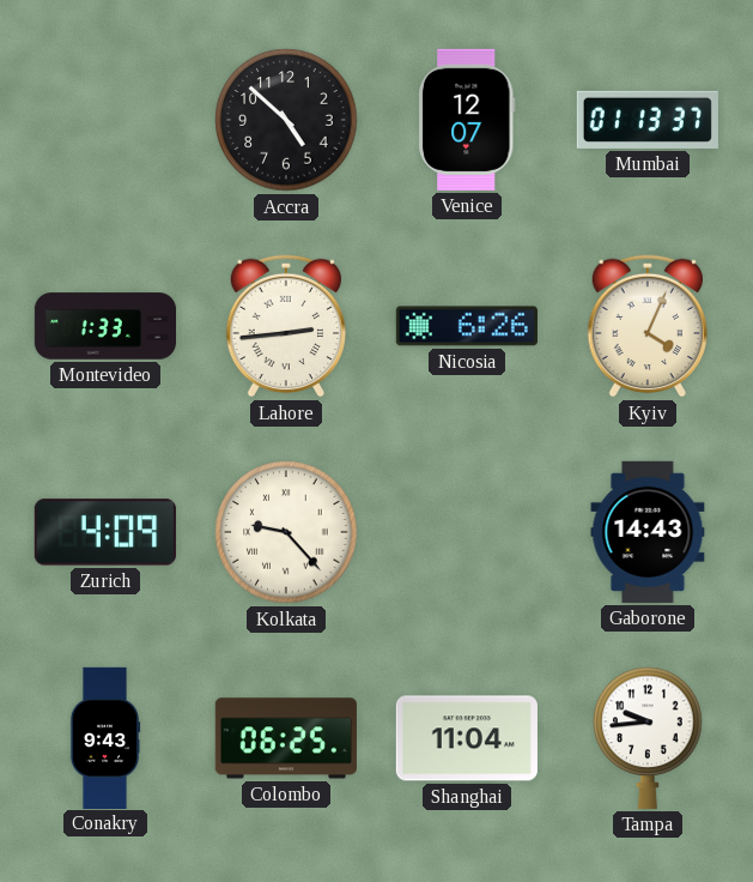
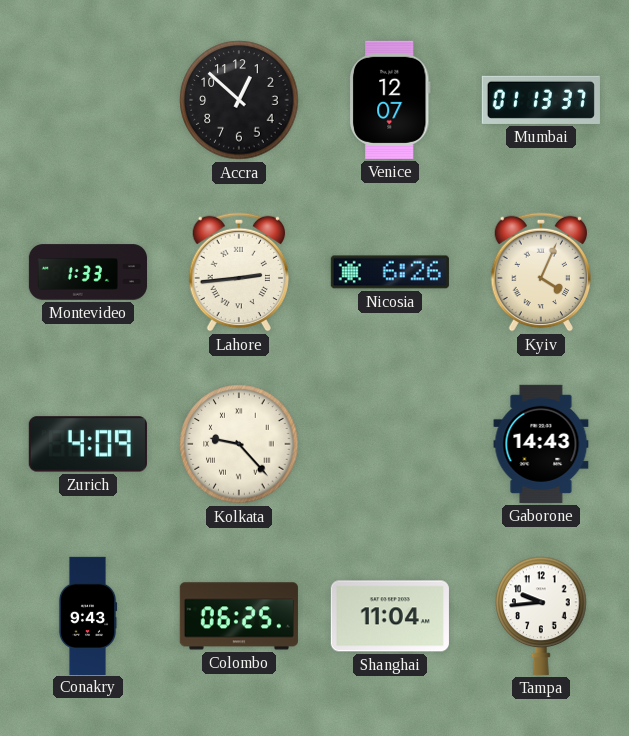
Accra: 4:52 -> 12:52
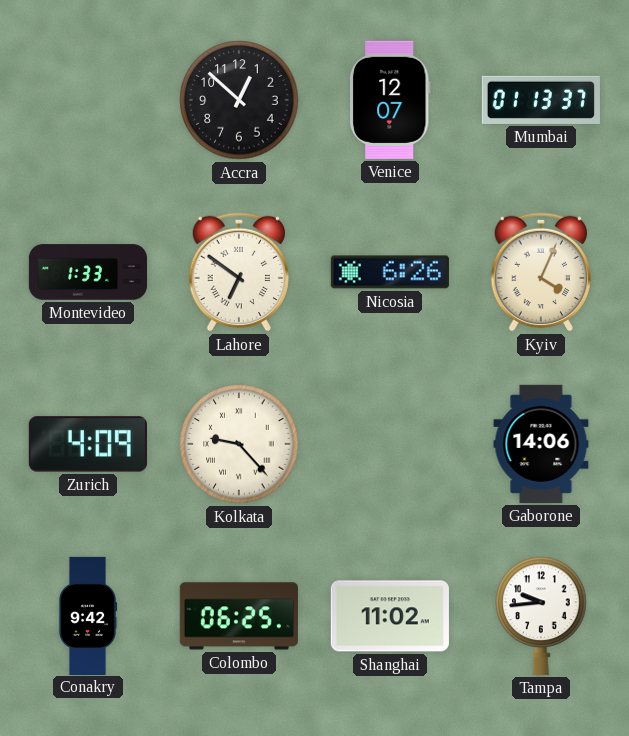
Lahore: 2:44 -> 6:51
Gaborone: 14:43 -> 14:06
Conakry: 9:43 -> 9:42
Shanghai: 11:04 -> 11:02
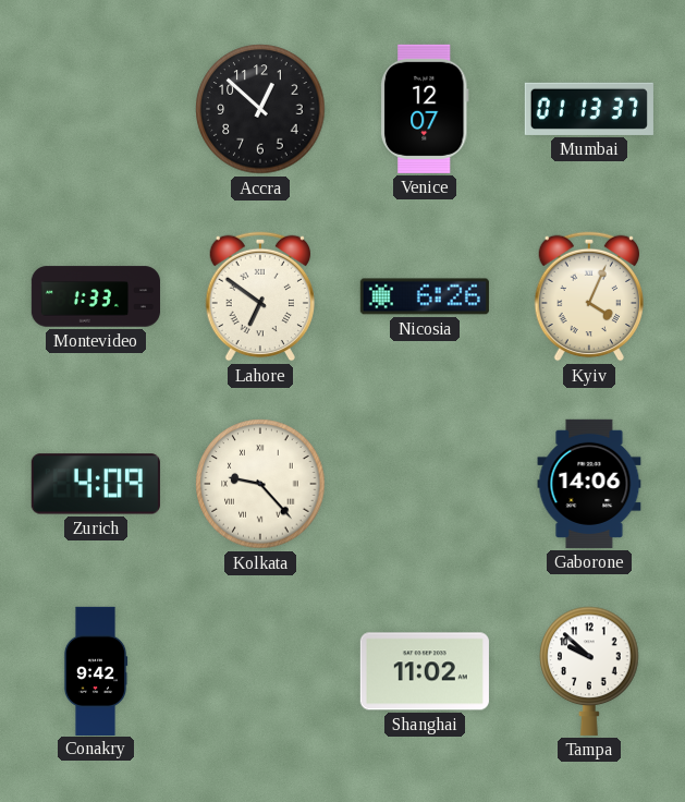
Colombo: 06:25 -> none
Tampa: 9:44 -> 9:52
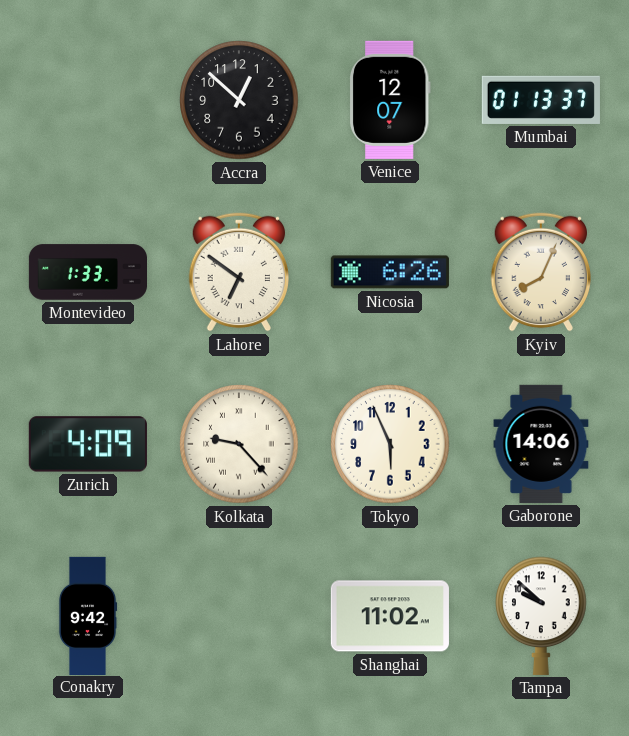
Kyiv: 4:04 -> 8:04
Tokyo: none -> 5:56
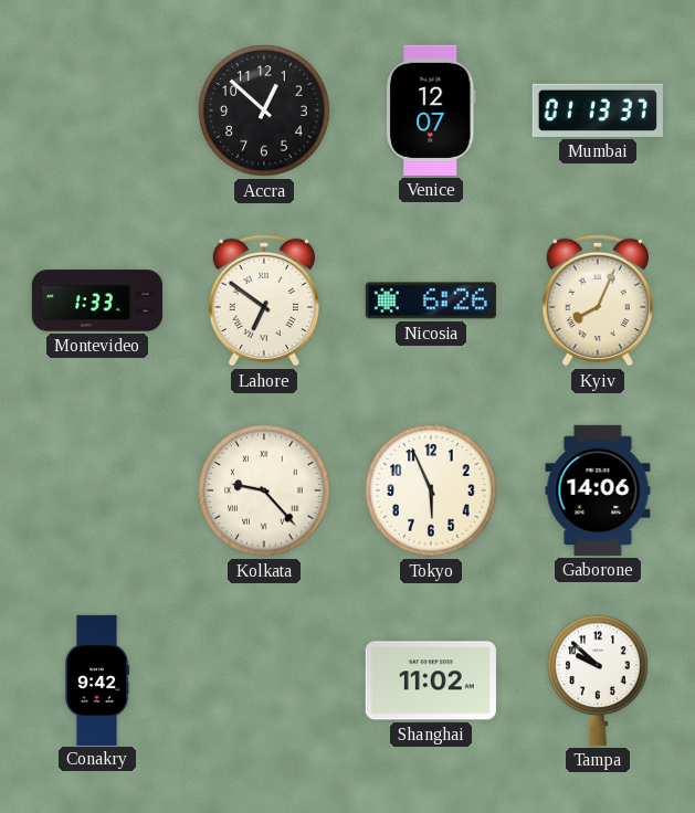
Zurich: 4:09 -> none
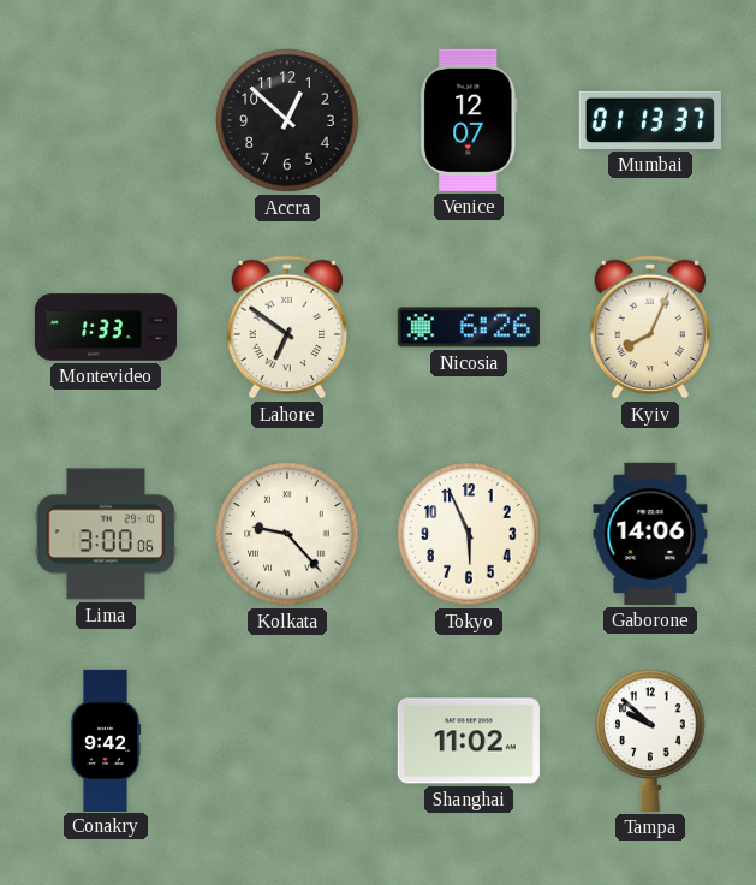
Lima: none -> 3:00
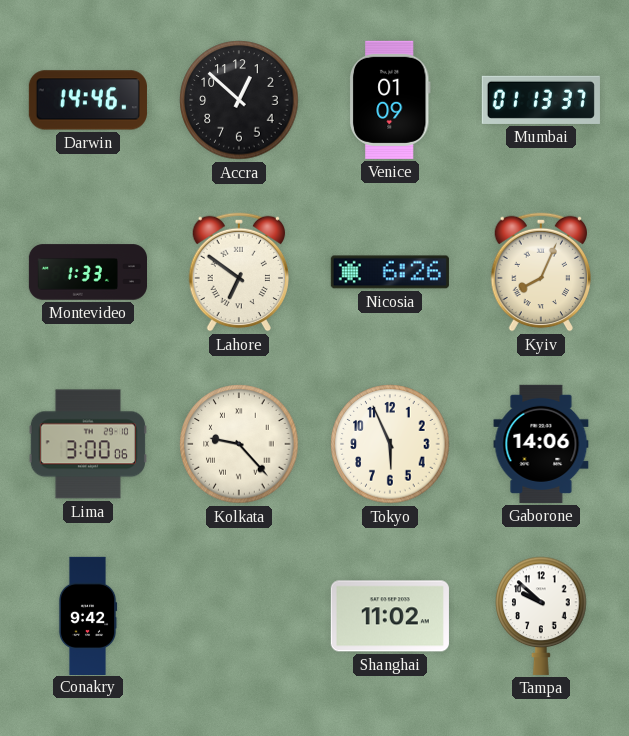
Darwin: none -> 14:46
Venice: 12:07 -> 01:09
